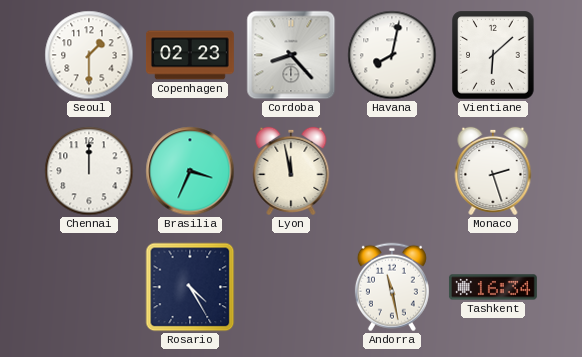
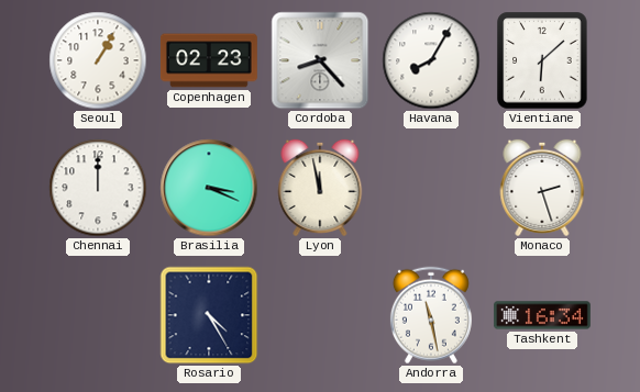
Seoul: 1:30 -> 1:05
Havana: 8:02 -> 8:05
Brasilia: 3:34 -> 3:19
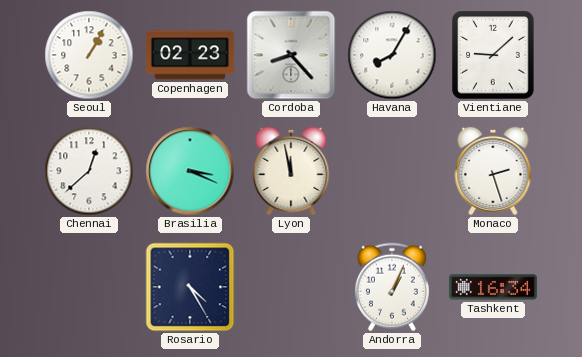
Vientiane: 6:08 -> 9:08
Chennai: 12:00 -> 12:38
Andorra: 11:28 -> 1:04
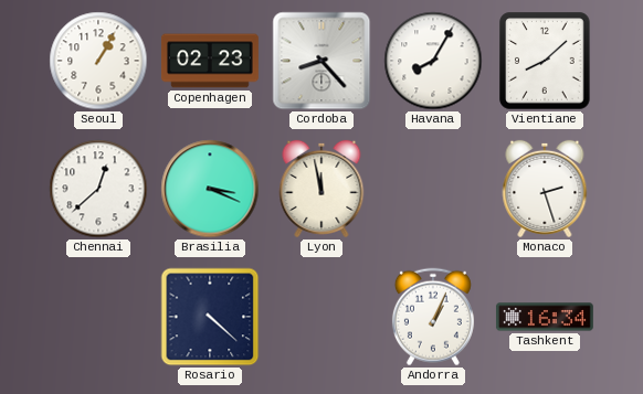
Vientiane: 9:08 -> 8:08
Rosario: 4:25 -> 4:22
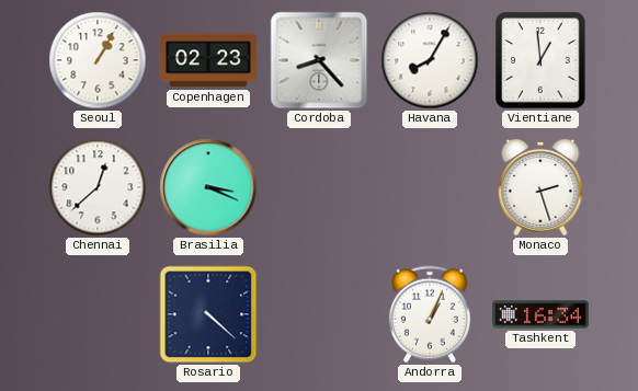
Vientiane: 8:08 -> 12:59
Lyon: 11:58 -> none
